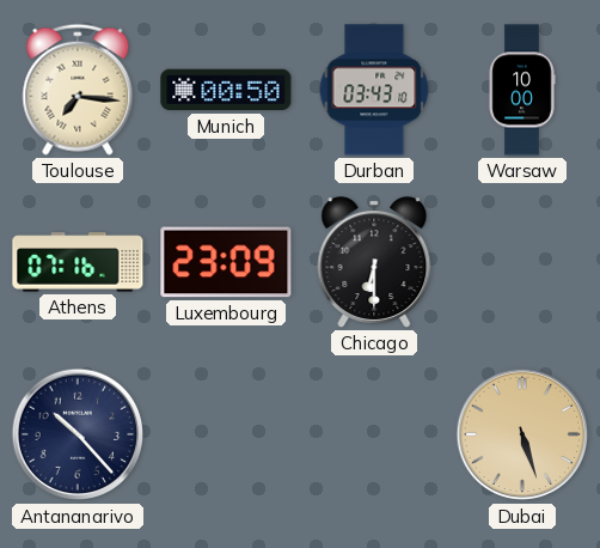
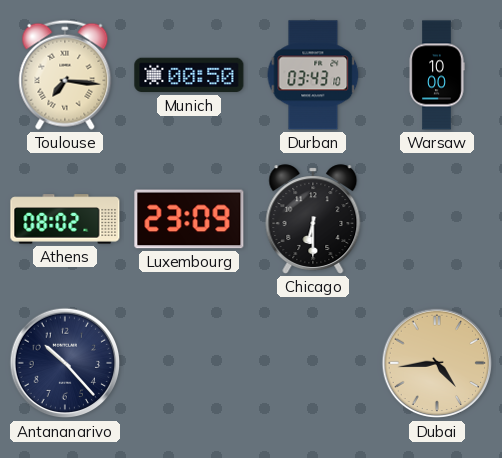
Athens: 07:16 -> 08:02
Dubai: 5:27 -> 4:44
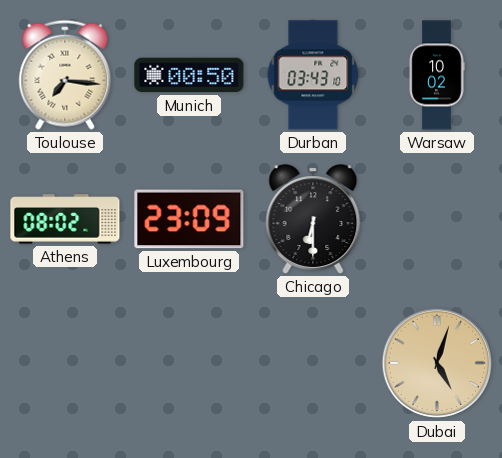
Warsaw: 10:00 -> 10:02
Antananarivo: 10:23 -> none
Dubai: 4:44 -> 5:03
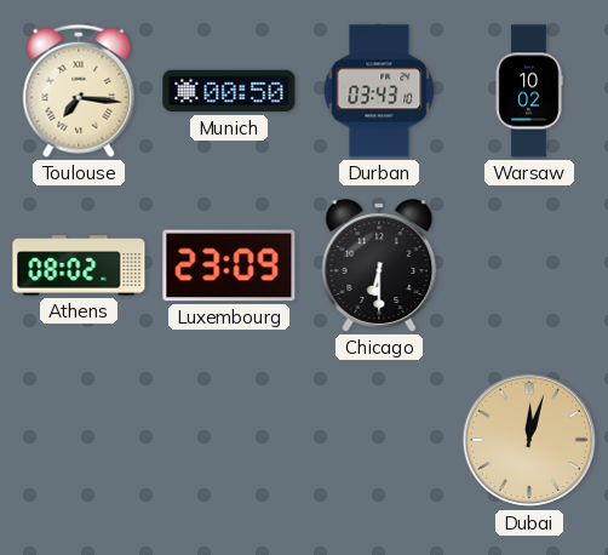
Dubai: 5:03 -> 12:03
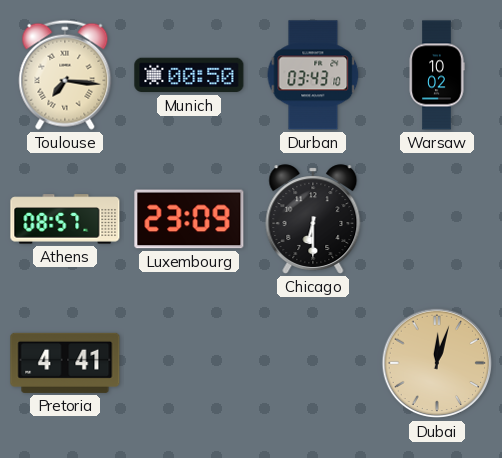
Athens: 08:02 -> 08:57
Pretoria: none -> 4:41
